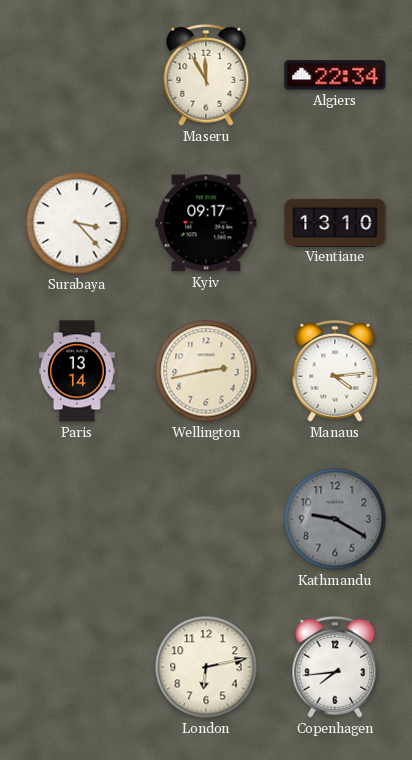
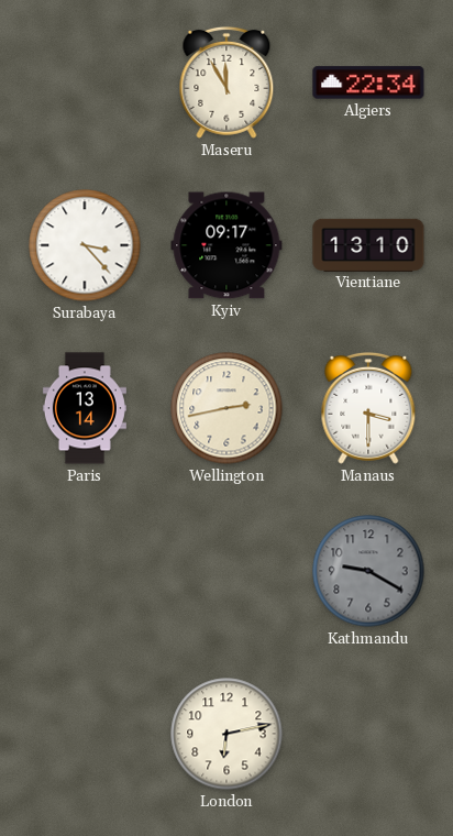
Manaus: 4:14 -> 3:30
Copenhagen: 7:44 -> none
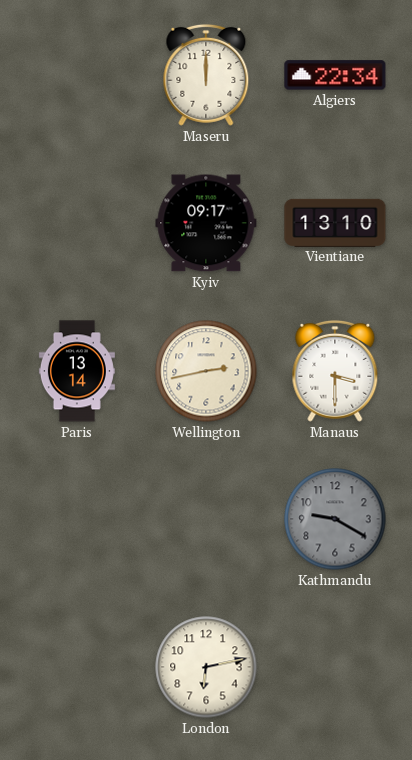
Maseru: 11:55 -> 12:00
Surabaya: 3:23 -> none
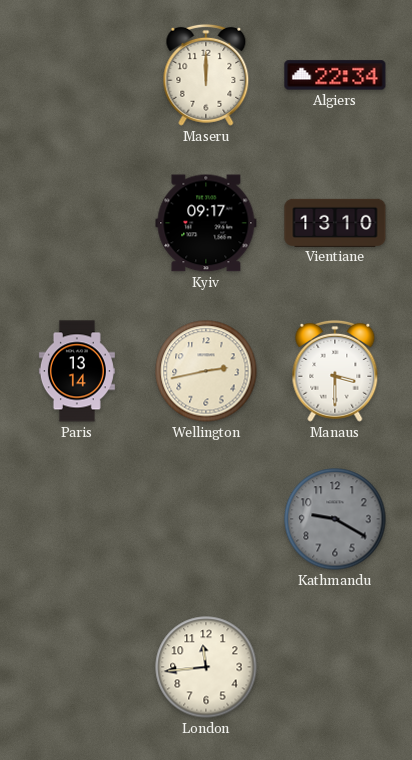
London: 6:13 -> 11:44
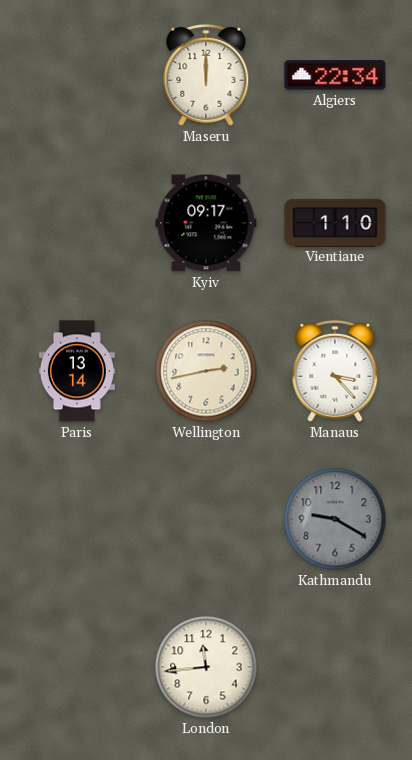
Vientiane: 13:10 -> 1:10
Manaus: 3:30 -> 3:23
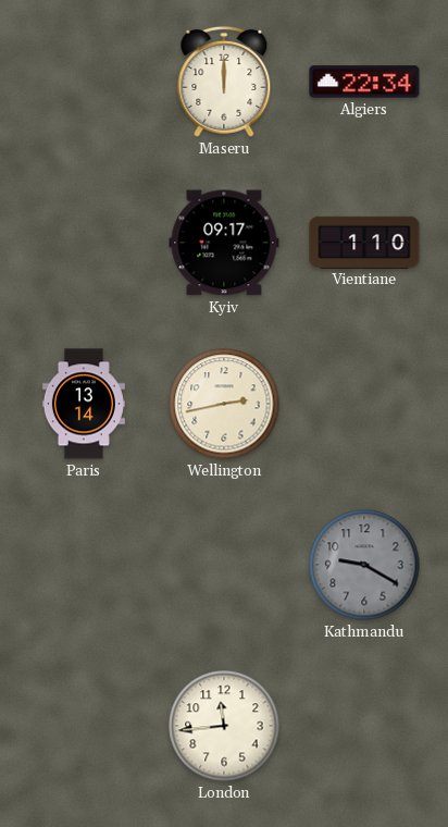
Manaus: 3:23 -> none
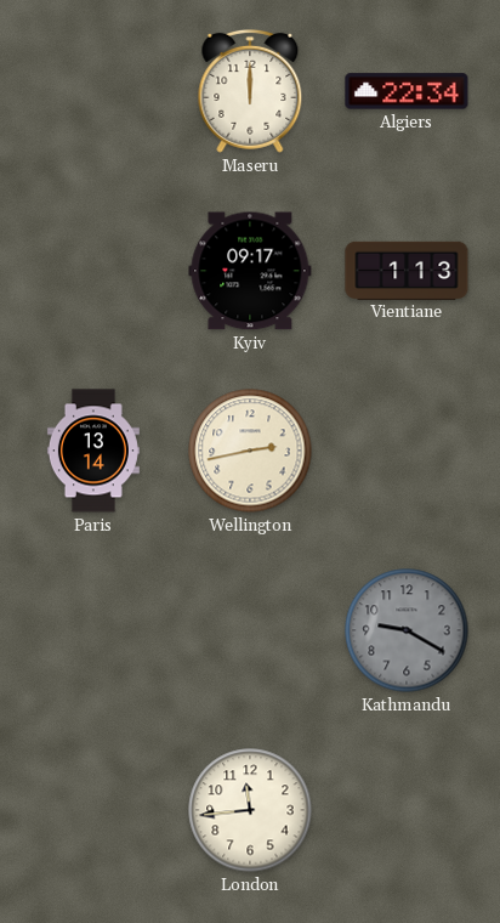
Vientiane: 1:10 -> 1:13
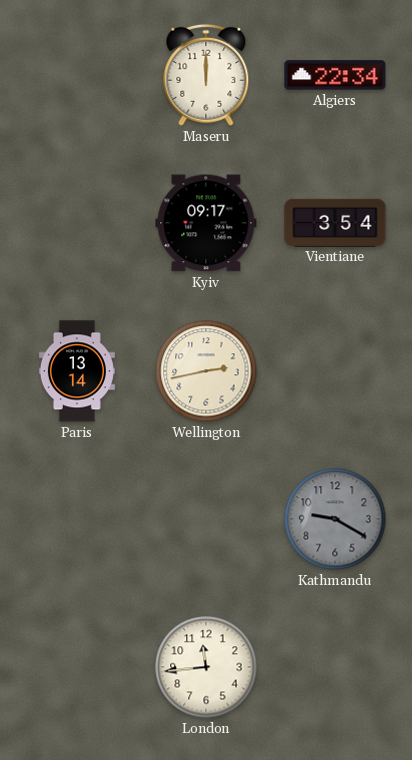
Vientiane: 1:13 -> 3:54
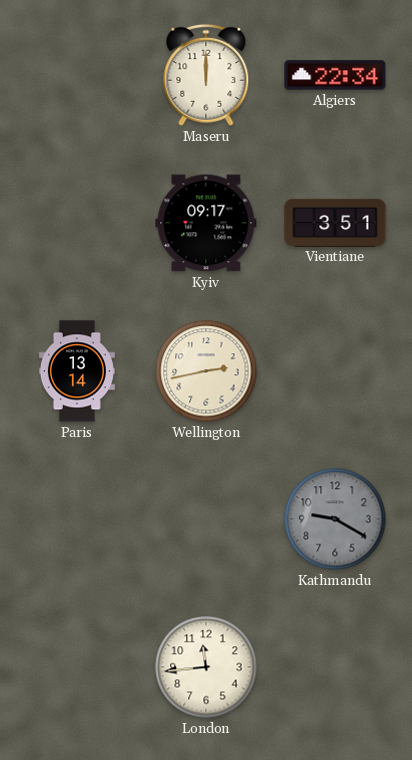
Vientiane: 3:54 -> 3:51
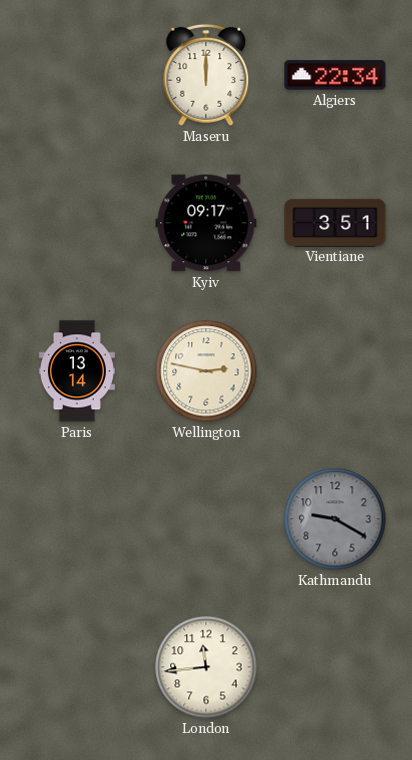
Wellington: 2:43 -> 2:47
